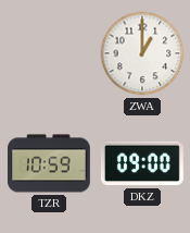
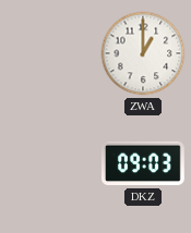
TZR: 10:59 -> none
DKZ: 09:00 -> 09:03
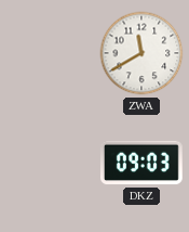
ZWA: 1:00 -> 11:40
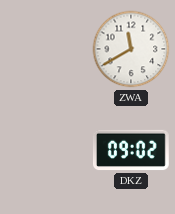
DKZ: 09:03 -> 09:02
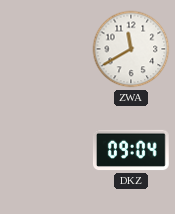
DKZ: 09:02 -> 09:04
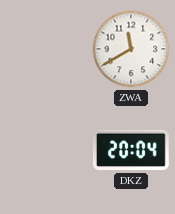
DKZ: 09:04 -> 20:04
